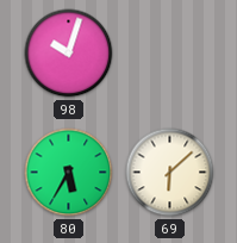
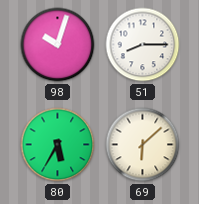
51: none -> 8:15
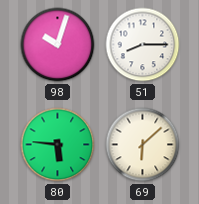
80: 5:35 -> 5:46
